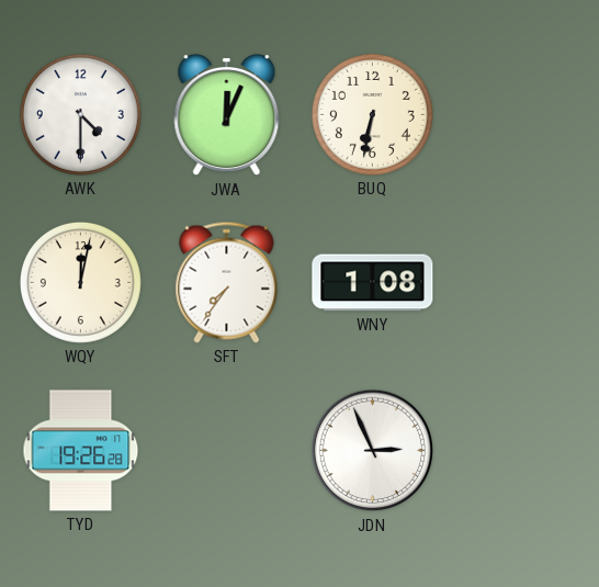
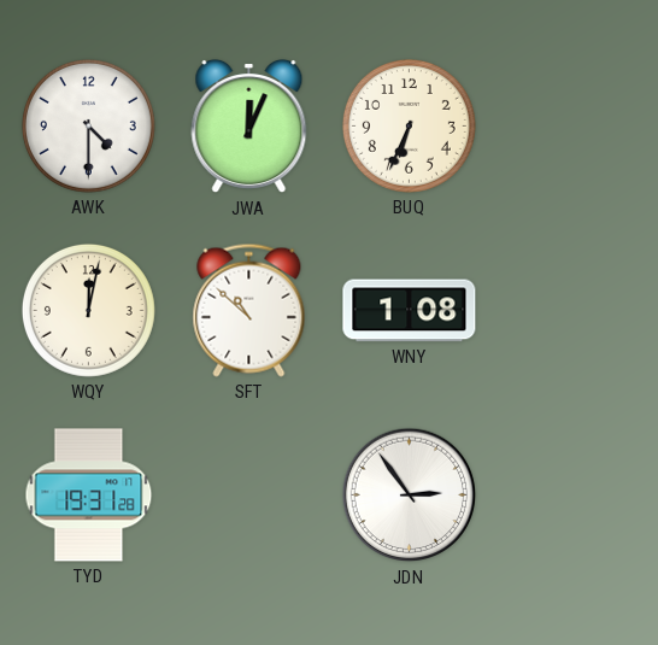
BUQ: 6:32 -> 6:34
SFT: 7:36 -> 10:52
TYD: 19:26 -> 19:31
JDN: 2:56 -> 2:54
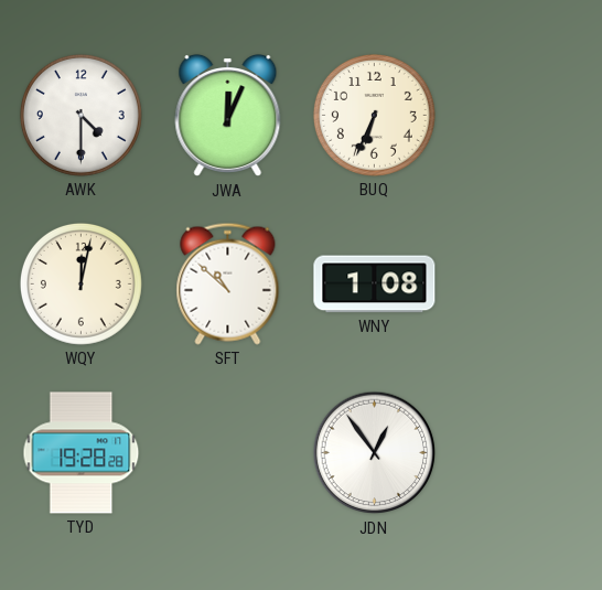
TYD: 19:31 -> 19:28
JDN: 2:54 -> 12:54
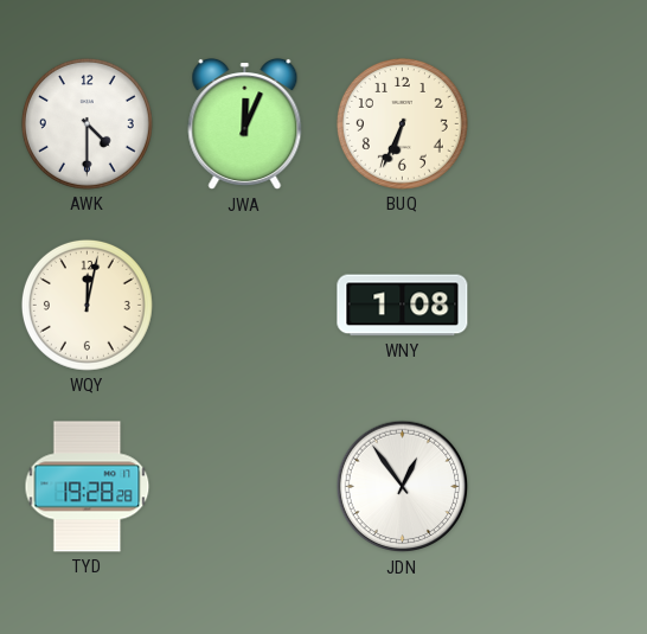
SFT: 10:52 -> none
